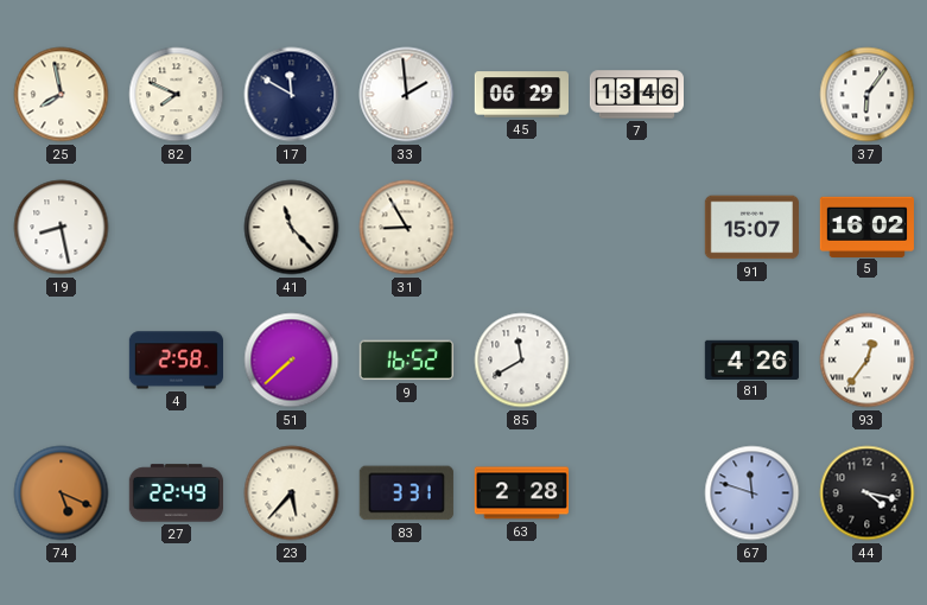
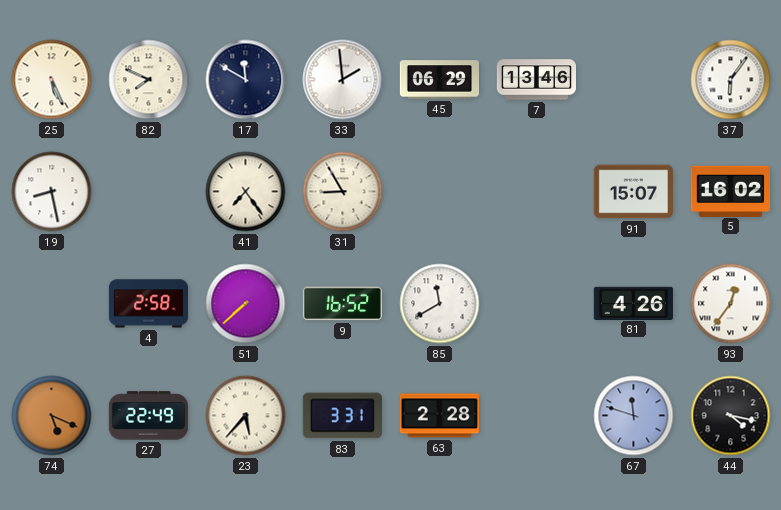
25: 7:58 -> 5:26
41: 11:23 -> 7:24
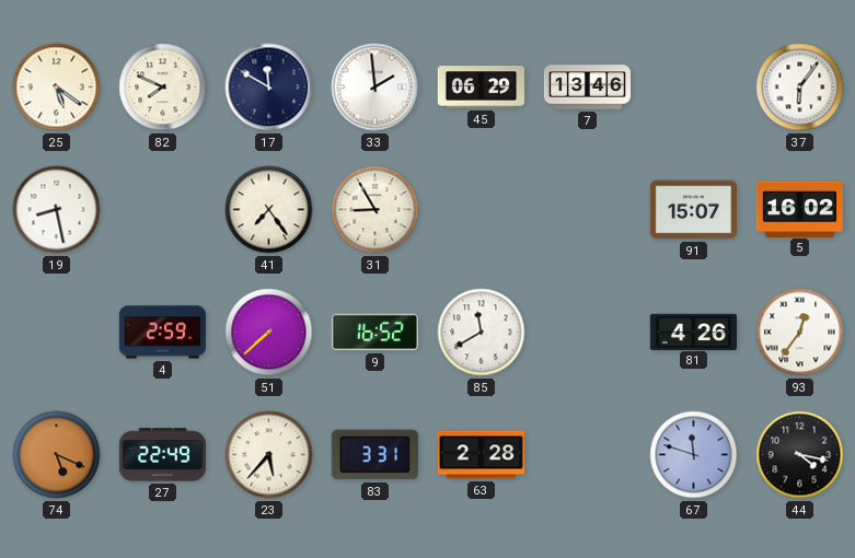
25: 5:26 -> 5:21
4: 2:58 -> 2:59
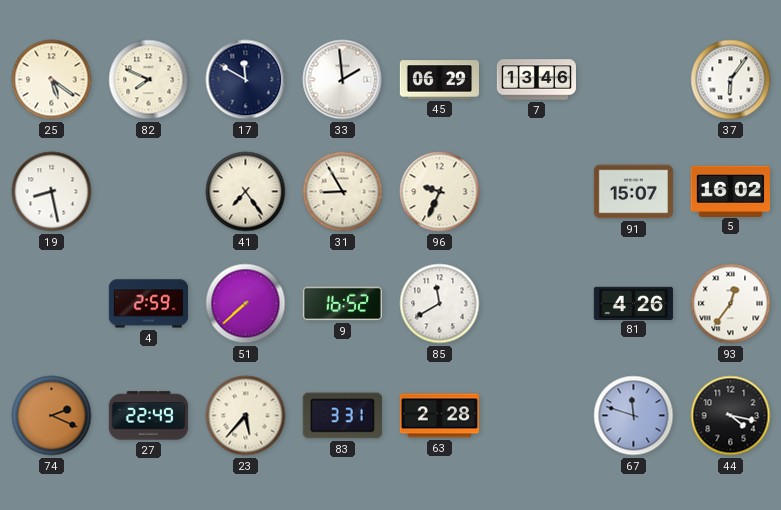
96: none -> 9:34
74: 5:19 -> 2:19
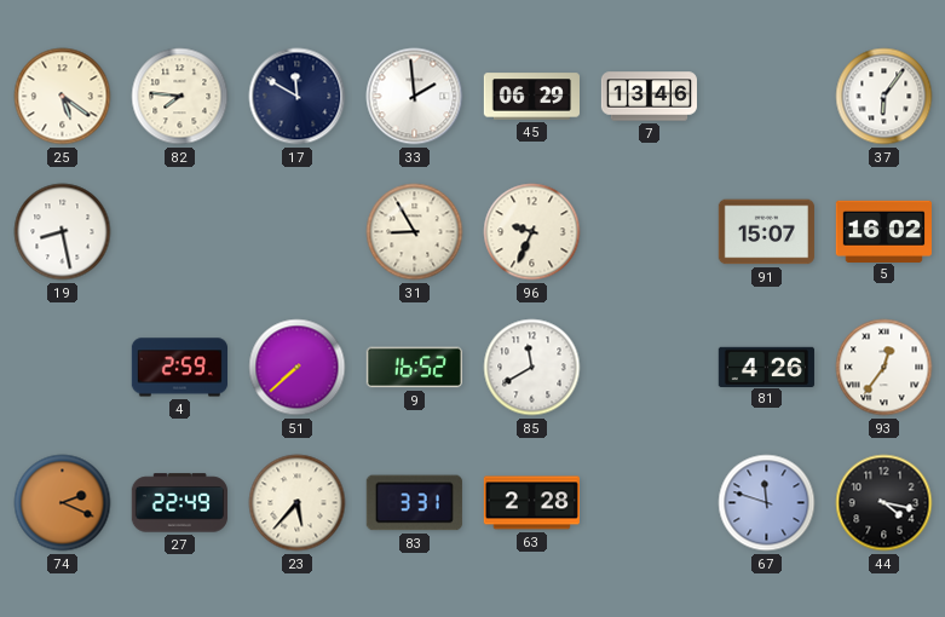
82: 7:49 -> 7:46
41: 7:24 -> none
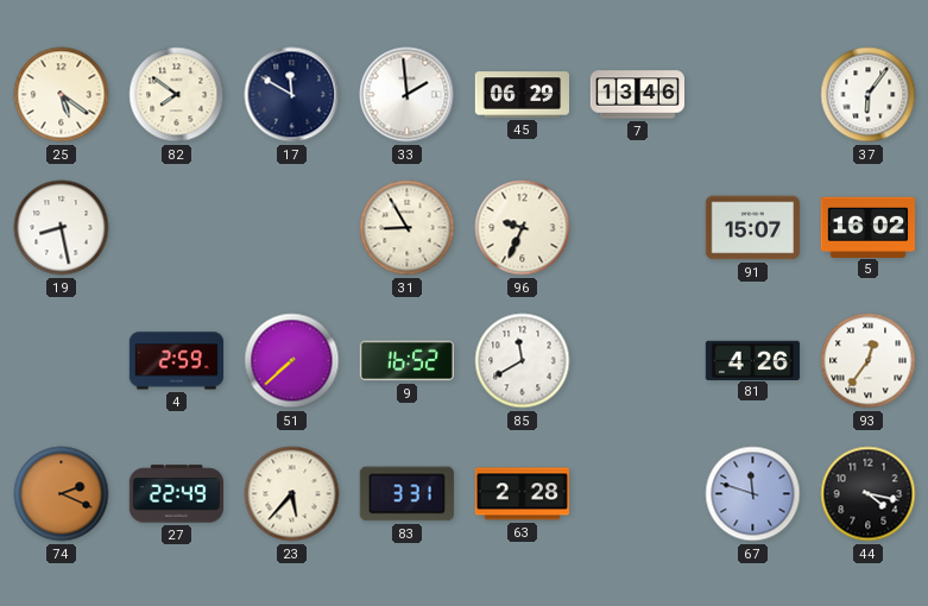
82: 7:46 -> 7:51
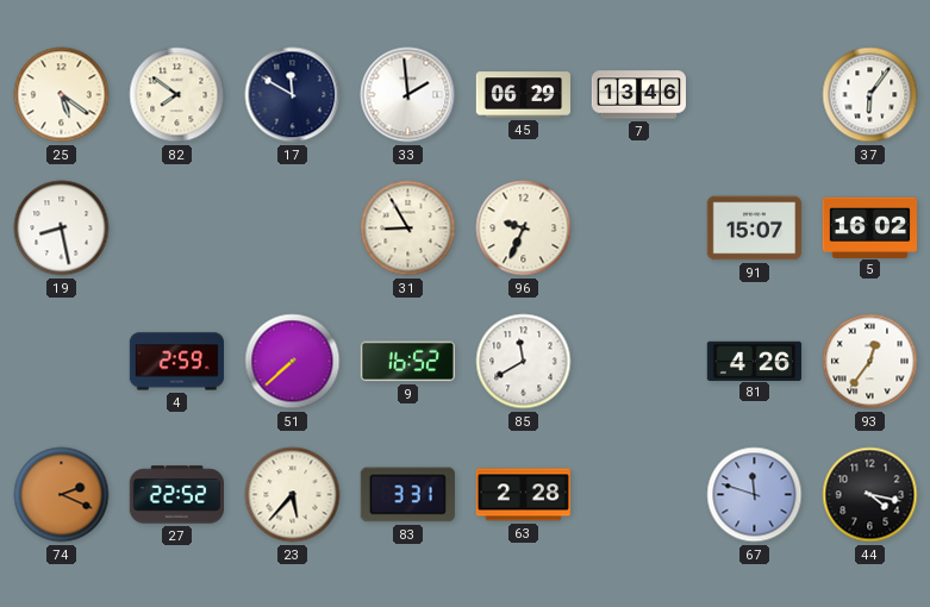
27: 22:49 -> 22:52
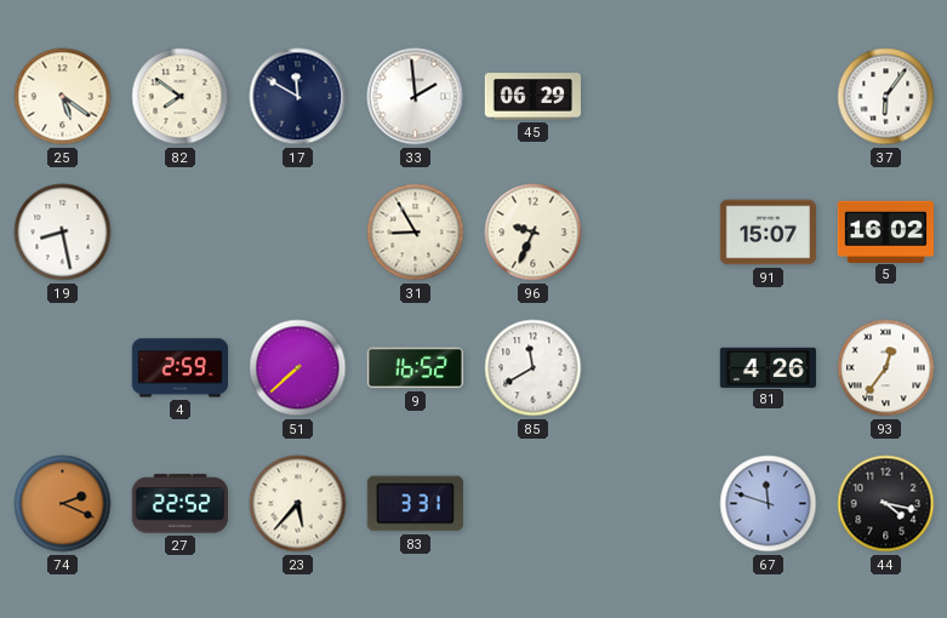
7: 13:46 -> none
63: 2:28 -> none
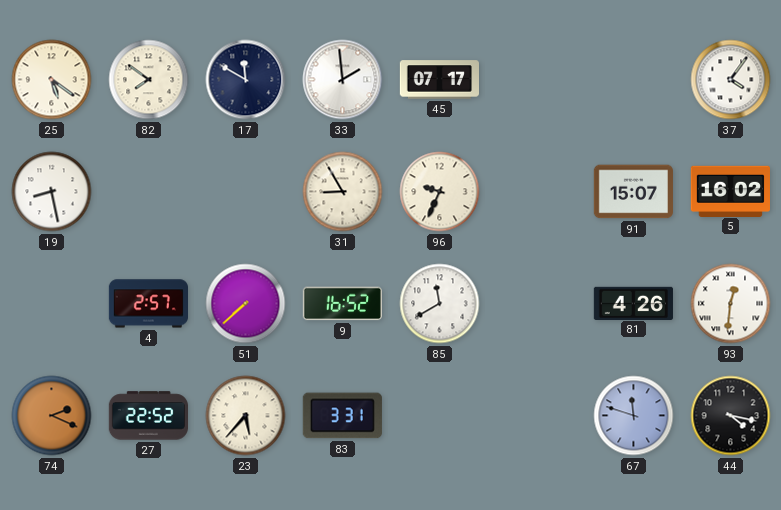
45: 06:29 -> 07:17
37: 6:06 -> 4:06
4: 2:59 -> 2:57
93: 12:36 -> 12:31
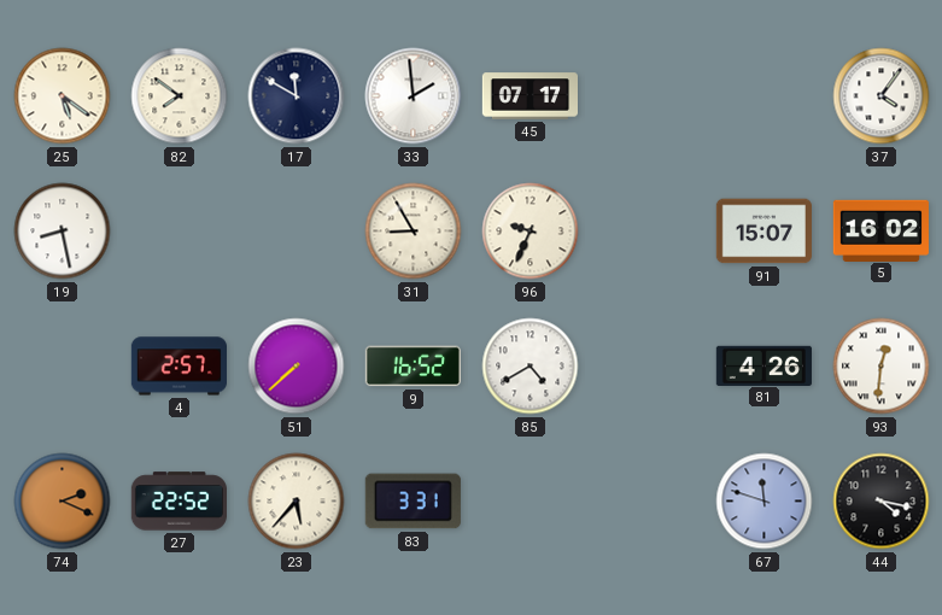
85: 11:40 -> 4:40
